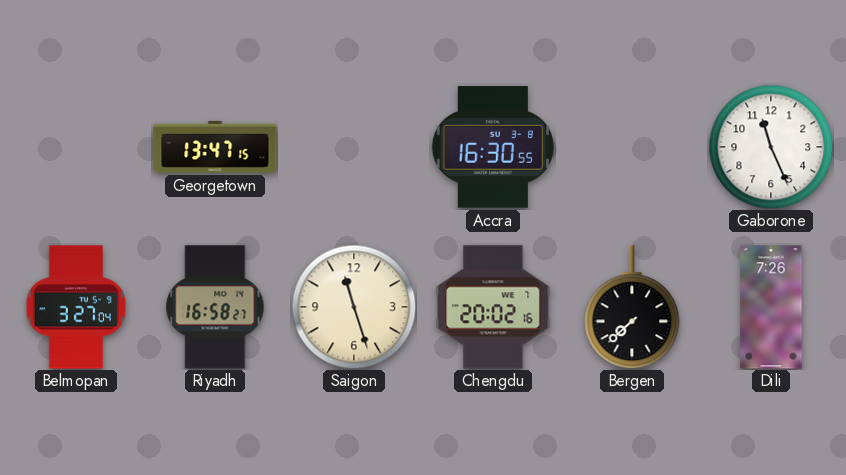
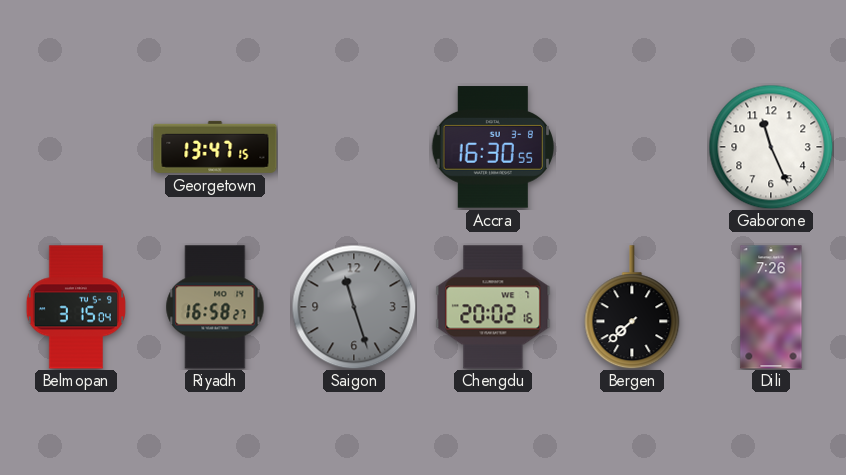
Belmopan: 3:27 -> 3:15
Saigon dial: cream -> grey
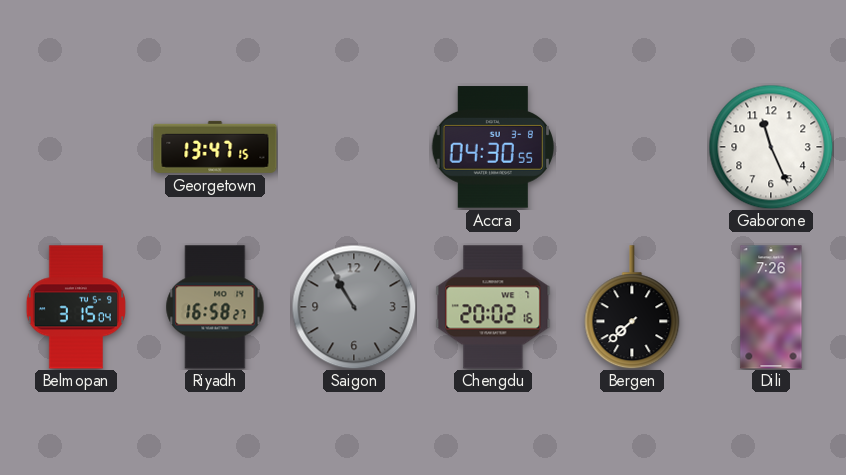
Accra: 16:30 -> 04:30
Saigon: 11:27 -> 10:55
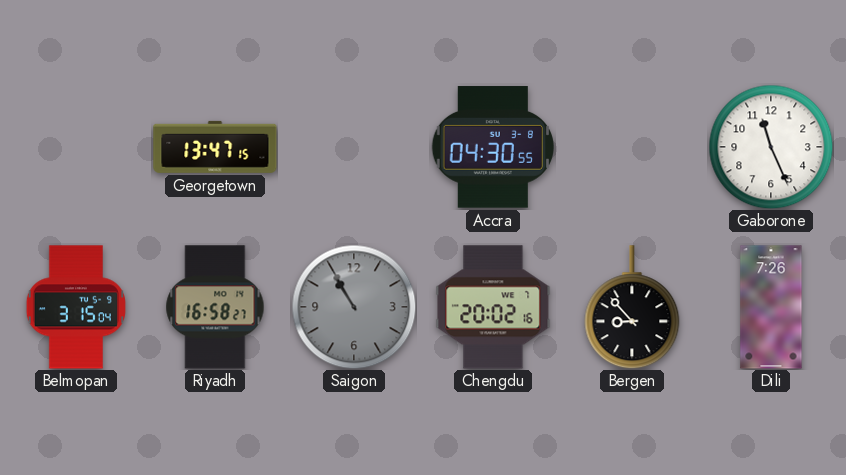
Bergen: 7:38 -> 8:53
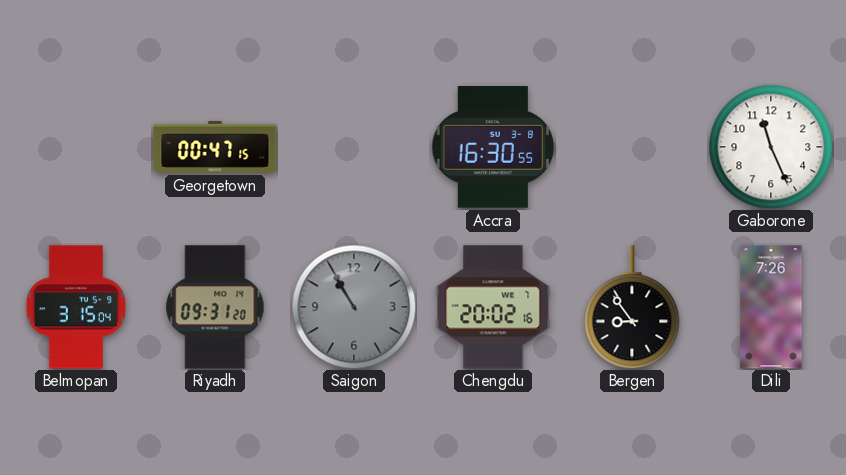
Georgetown: 13:47 -> 00:47
Accra: 04:30 -> 16:30
Riyadh: 16:58 -> 09:31
Bergen: 8:53 -> 8:54
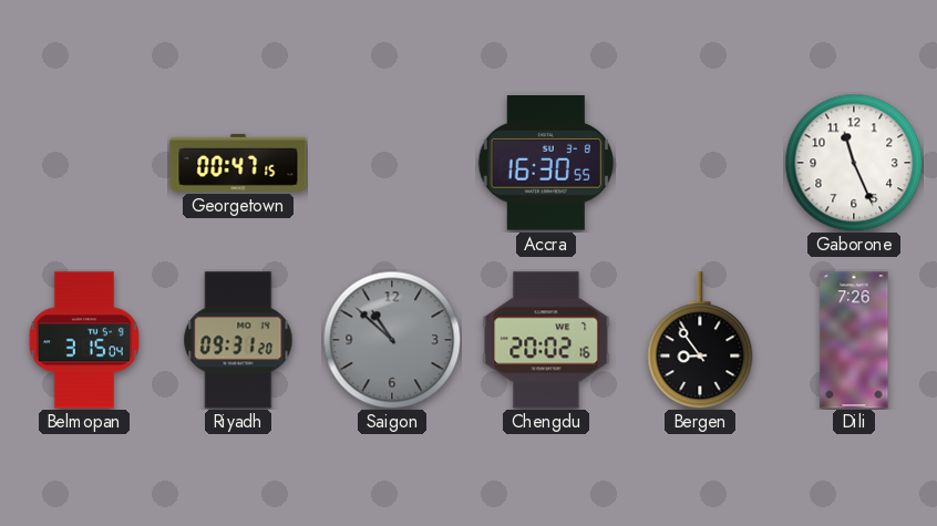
Saigon: 10:55 -> 10:52
